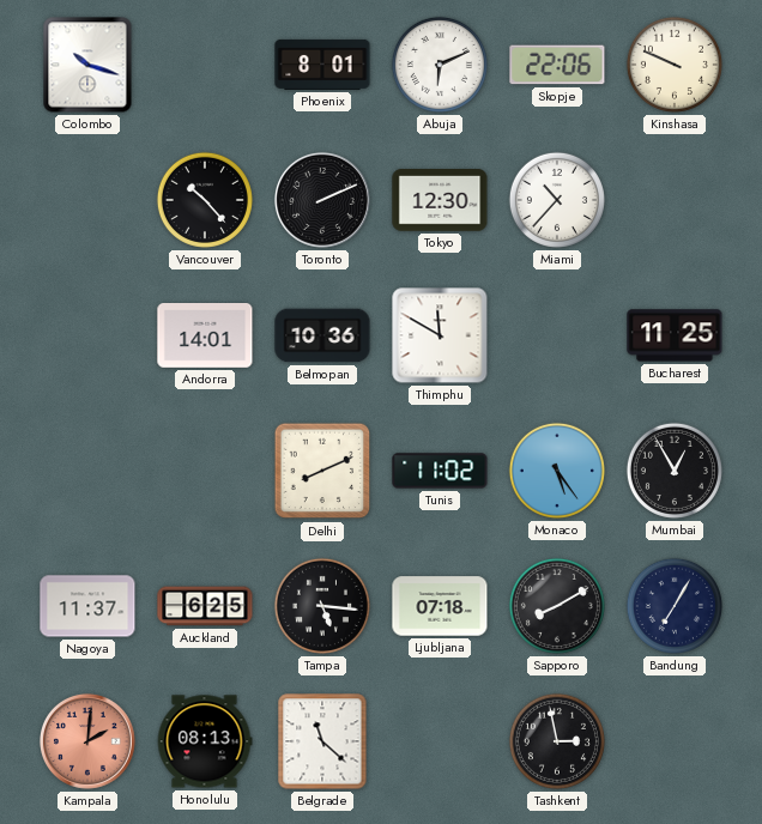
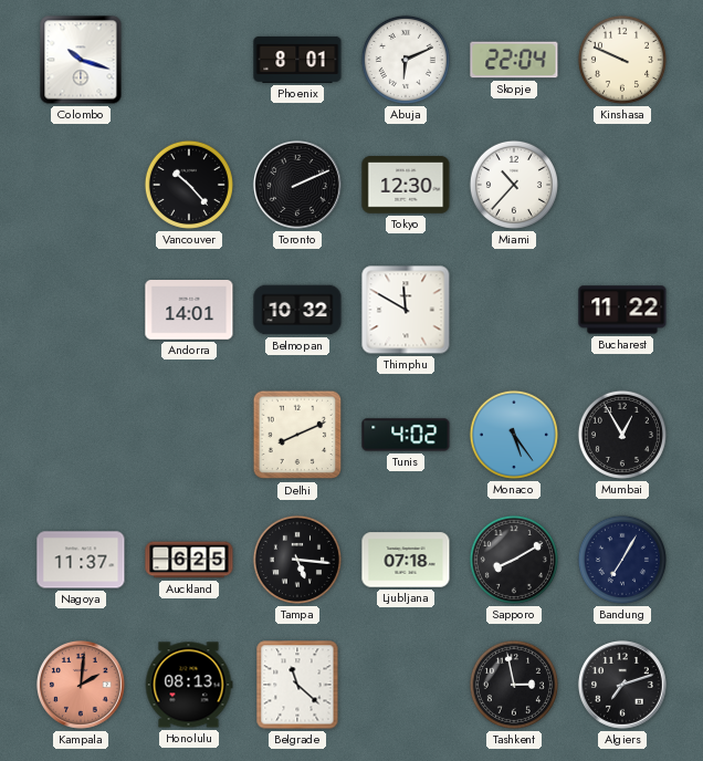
Skopje: 22:06 -> 22:04
Belmopan: 10:36 -> 10:32
Bucharest: 11:25 -> 11:22
Tunis: 11:02 -> 4:02
Algiers: none -> 7:12
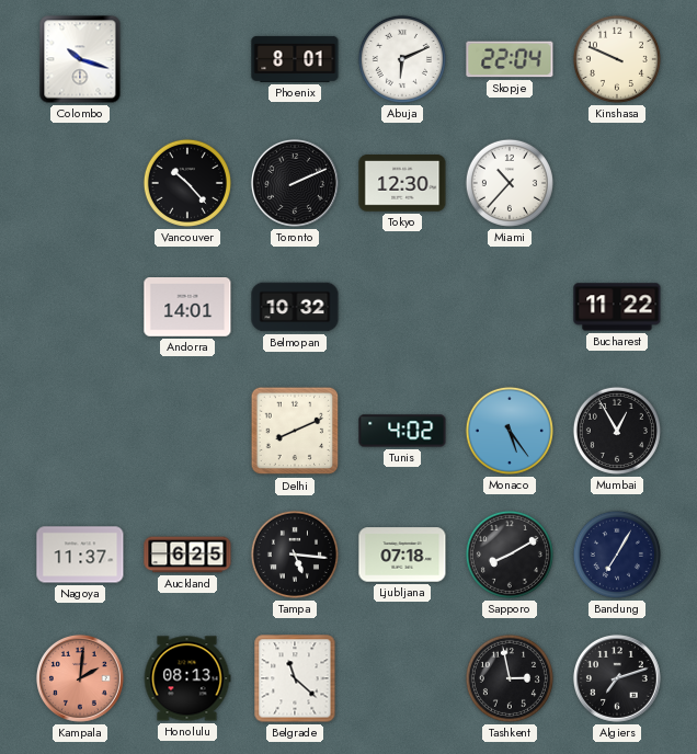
Thimphu: 11:50 -> none
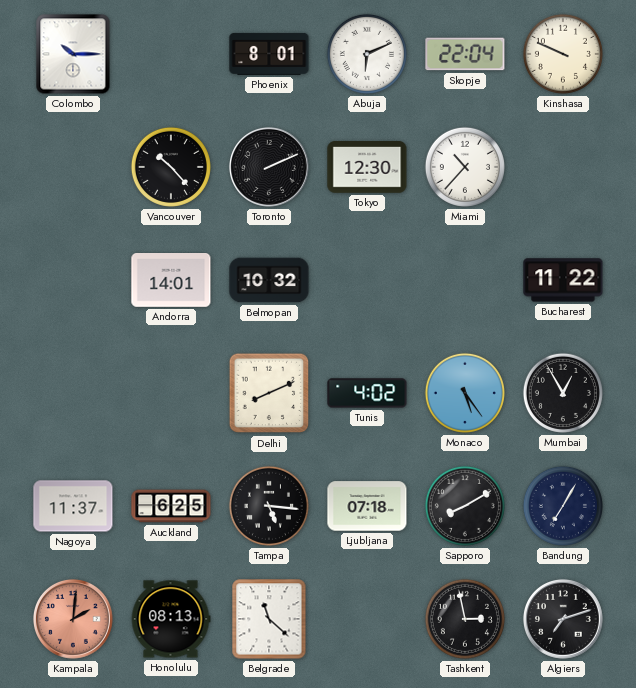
Colombo: 10:18 -> 10:15
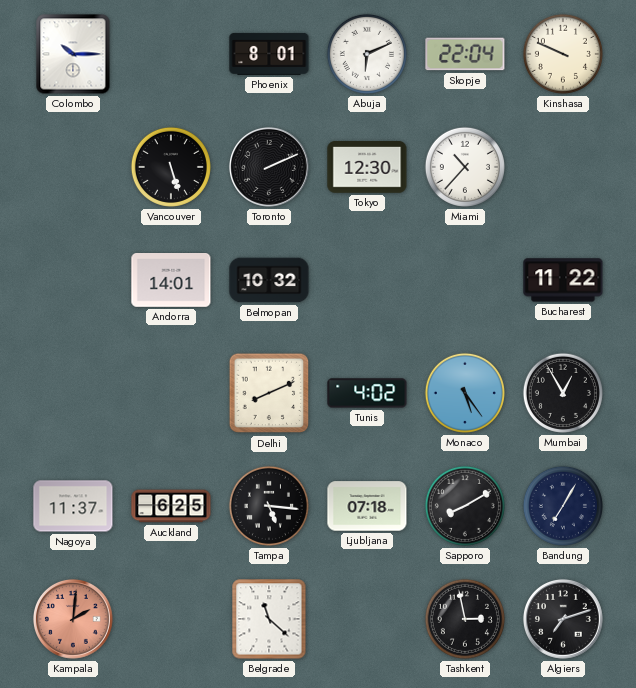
Vancouver: 10:23 -> 5:27
Honolulu: 08:13 -> none
